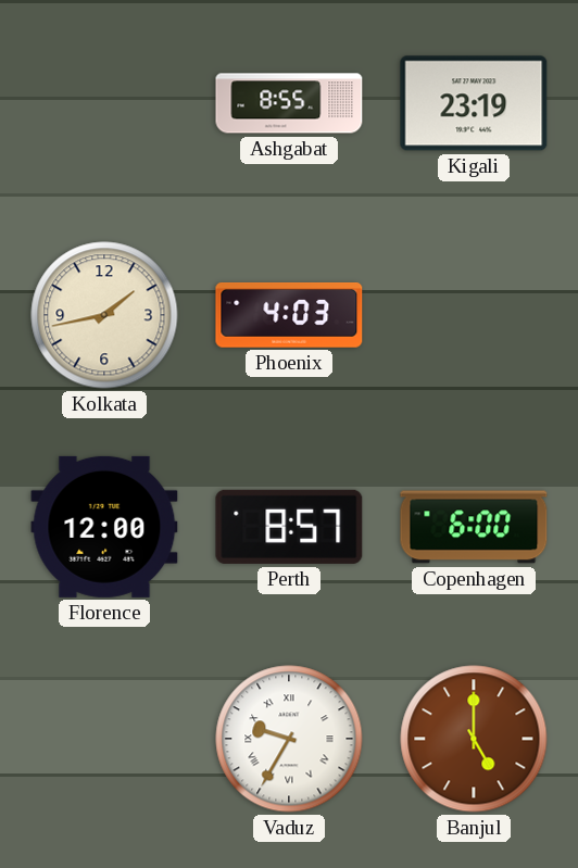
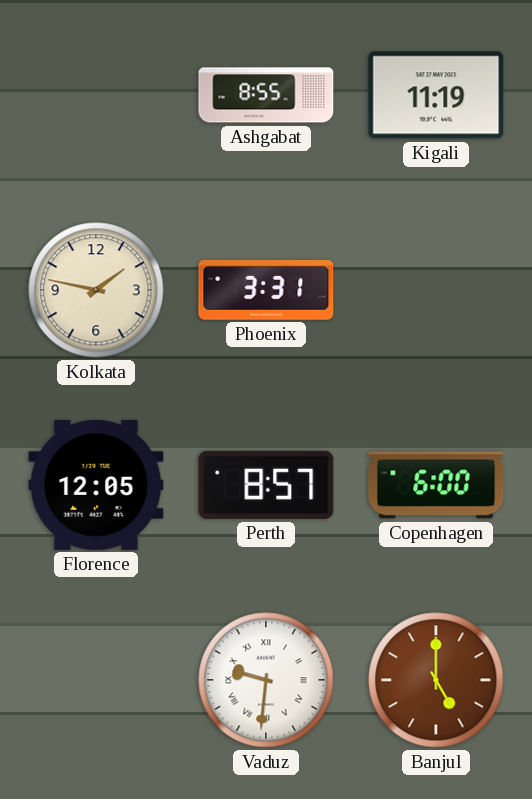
Kigali: 23:19 -> 11:19
Kolkata: 1:43 -> 1:47
Phoenix: 4:03 -> 3:31
Florence: 12:00 -> 12:05
Vaduz: 9:35 -> 9:31
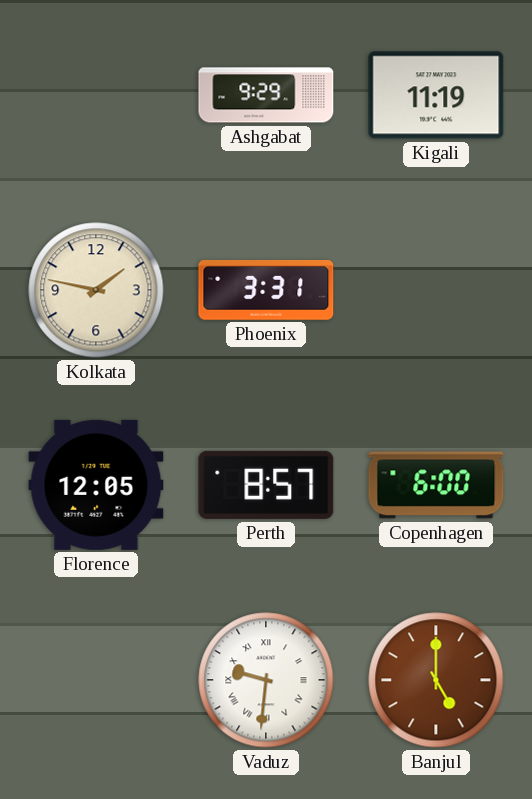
Ashgabat: 8:55 -> 9:29
